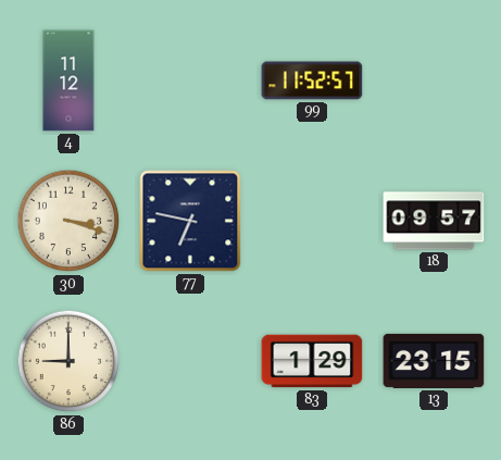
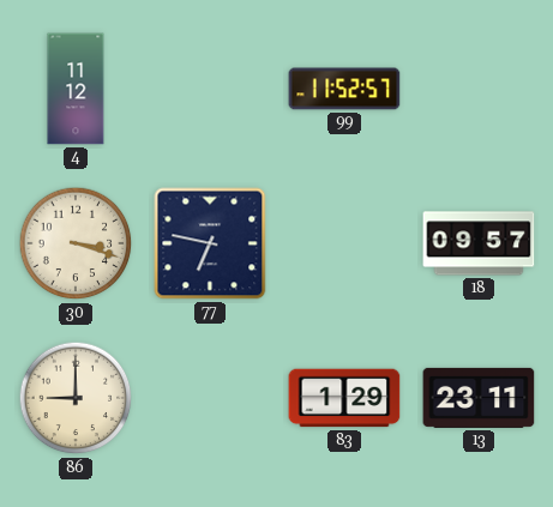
13: 23:15 -> 23:11
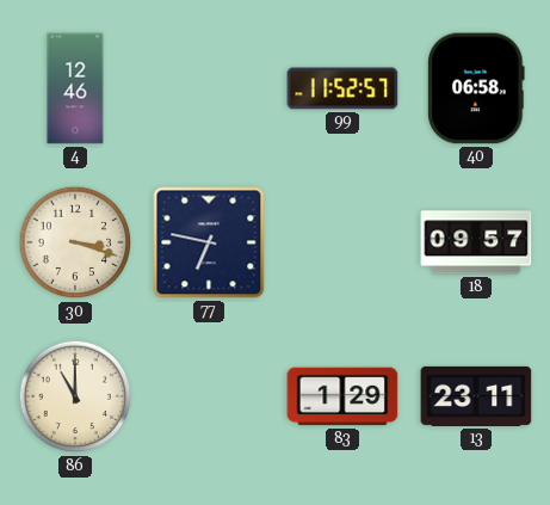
4: 11:12 -> 12:46
40: none -> 06:58
86: 9:00 -> 11:00
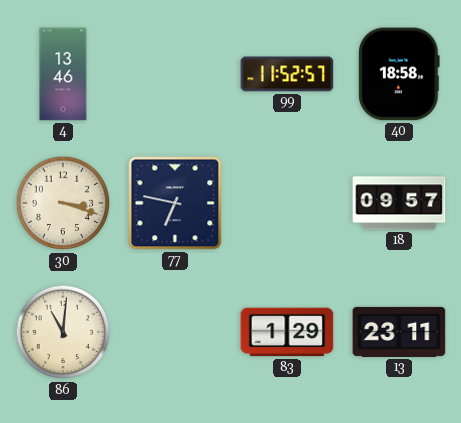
4: 12:46 -> 13:46
40: 06:58 -> 18:58
86: 11:00 -> 11:01
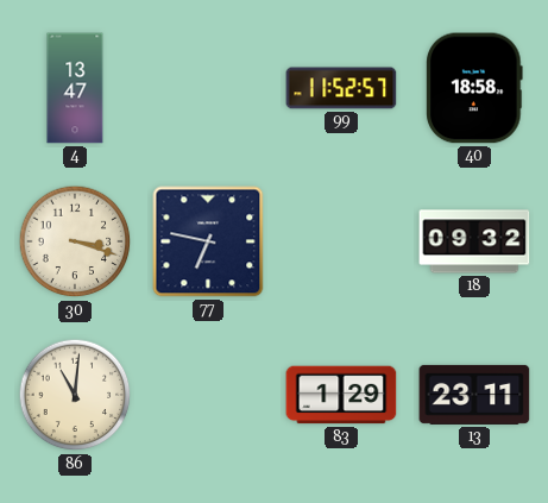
4: 13:46 -> 13:47
18: 09:57 -> 09:32
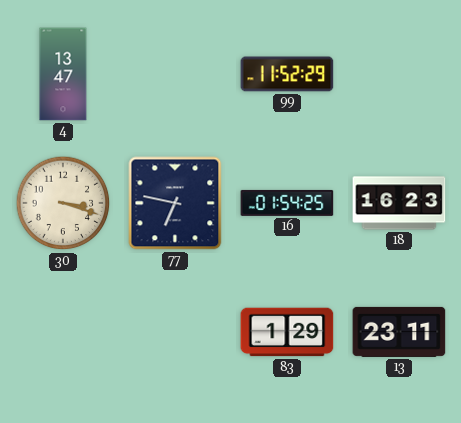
99: 11:52:57 -> 11:52:29
40: 18:58 -> none
16: none -> 01:54
18: 09:32 -> 16:23
86: 11:01 -> none
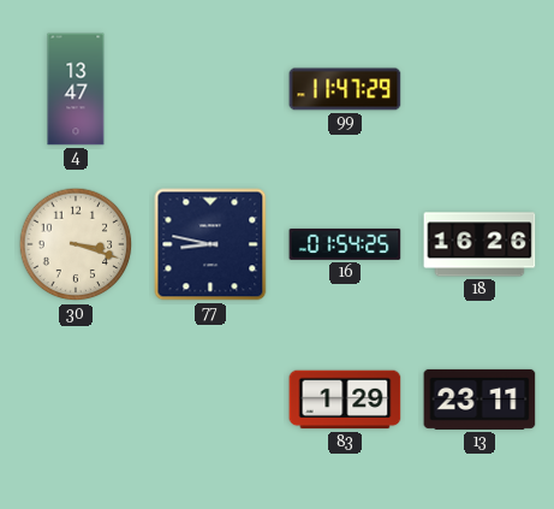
99: 11:52 -> 11:47
77: 6:47 -> 8:47
18: 16:23 -> 16:26
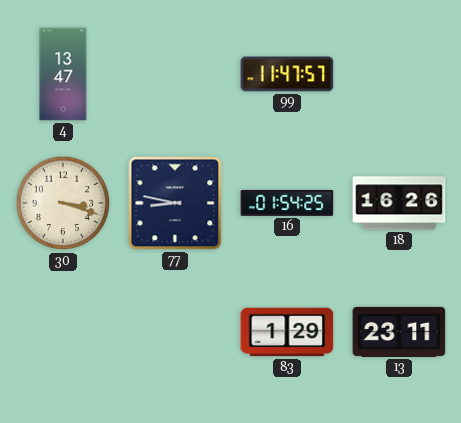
99: 11:47:29 -> 11:47:57
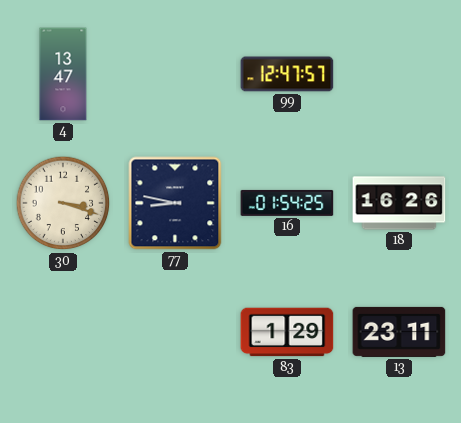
99: 11:47 -> 12:47
